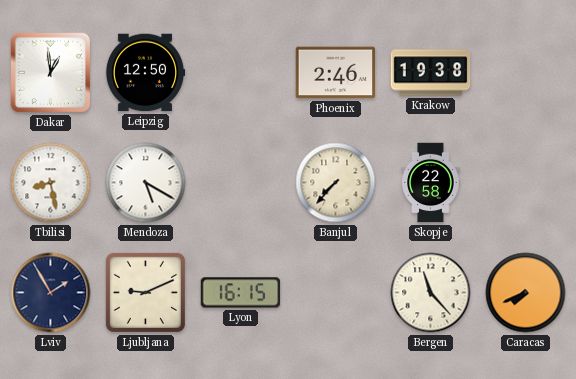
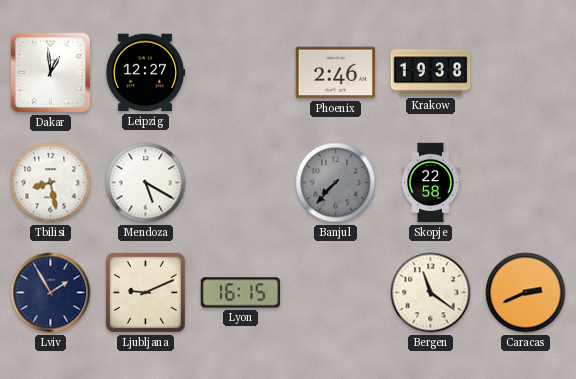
Leipzig: 12:50 -> 12:27
Banjul dial: cream -> grey
Bergen: 11:23 -> 11:21
Caracas: 7:41 -> 2:41
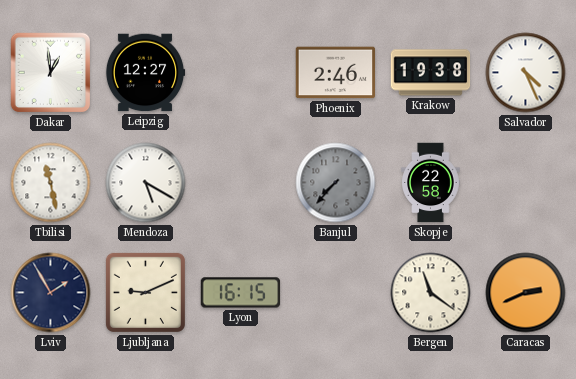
Salvador: none -> 4:26
Tbilisi: 8:28 -> 11:28
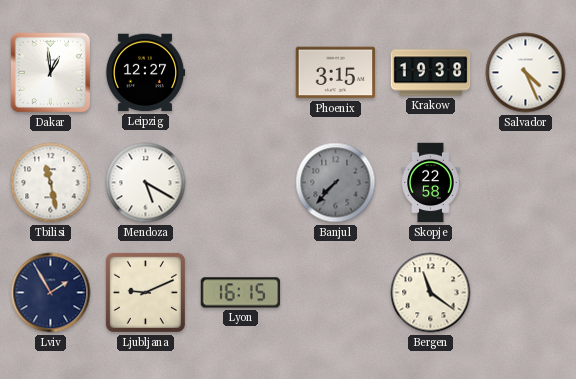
Phoenix: 2:46 -> 3:15
Caracas: 2:41 -> none
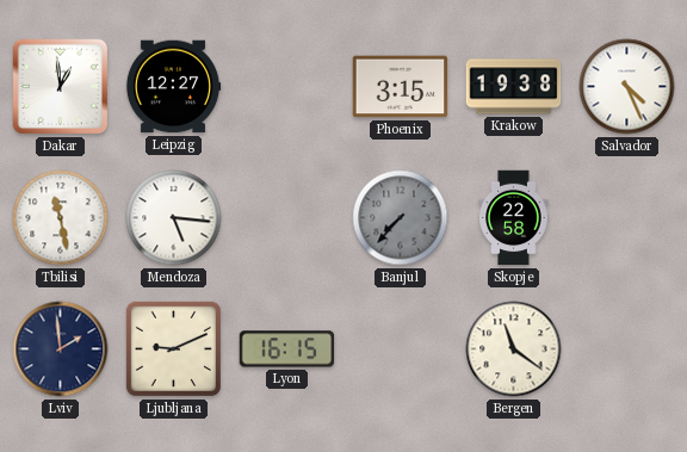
Mendoza: 5:20 -> 5:16
Lviv: 1:55 -> 1:59
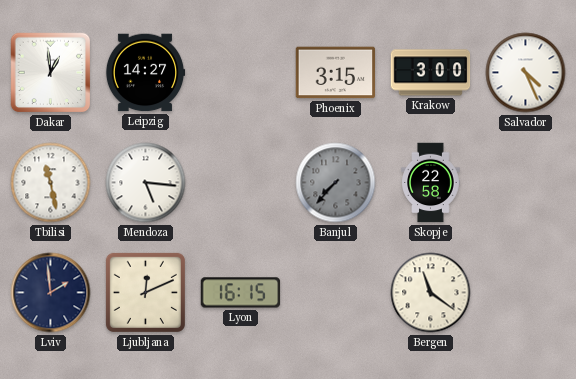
Leipzig: 12:27 -> 14:27
Krakow: 19:38 -> 3:00
Ljubljana: 9:11 -> 12:11
